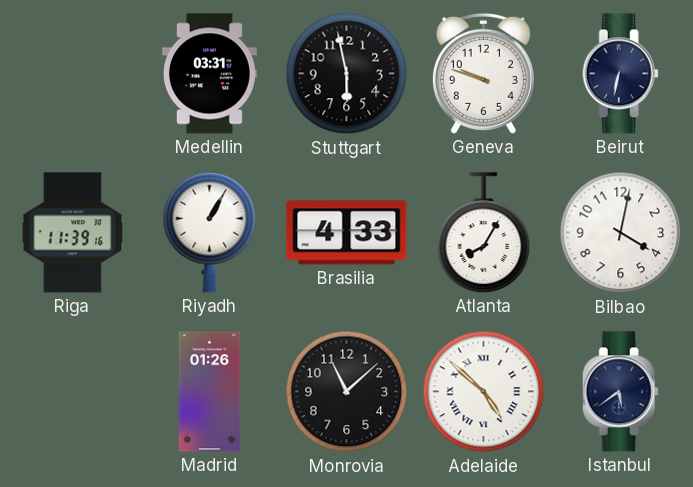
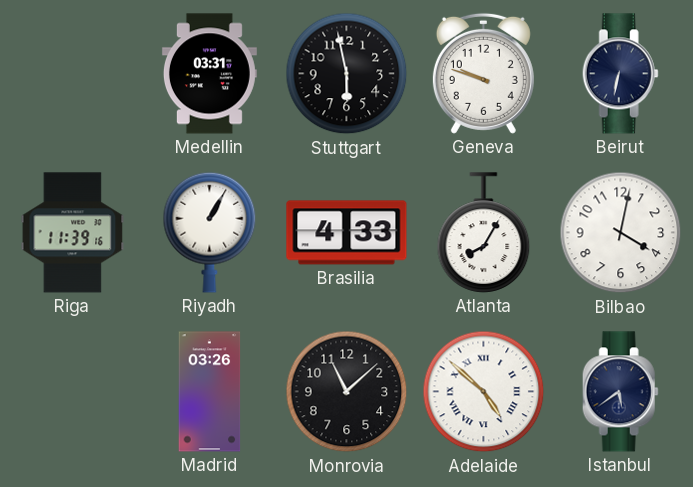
Madrid: 01:26 -> 03:26
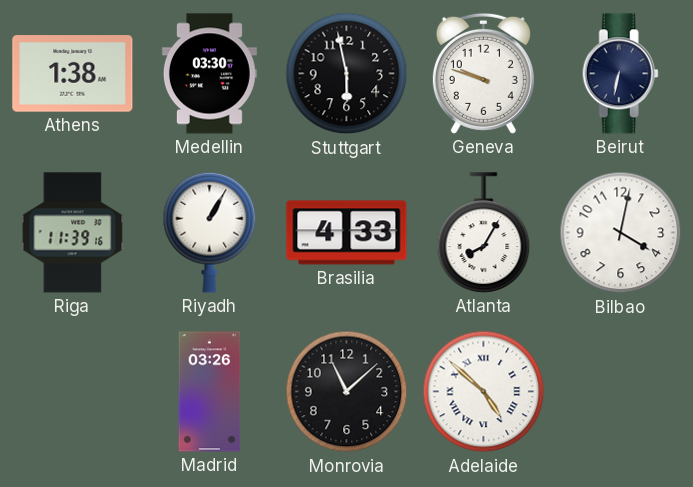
Athens: none -> 1:38
Medellin: 03:31 -> 03:30
Istanbul: 5:39 -> none
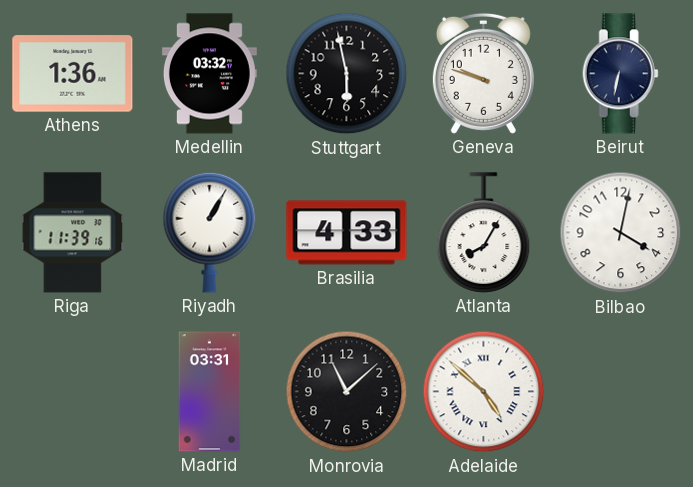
Athens: 1:38 -> 1:36
Medellin: 03:30 -> 03:32
Madrid: 03:26 -> 03:31
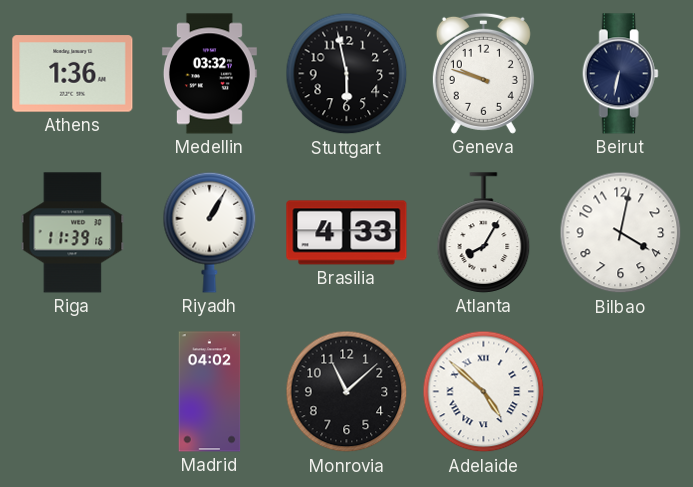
Madrid: 03:31 -> 04:02
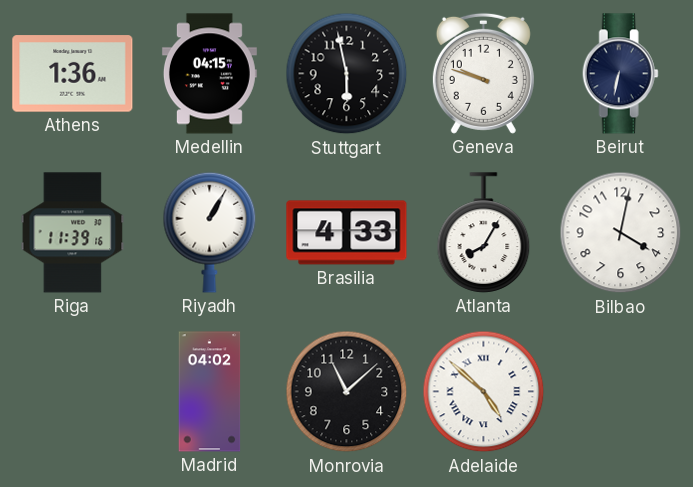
Medellin: 03:32 -> 04:15
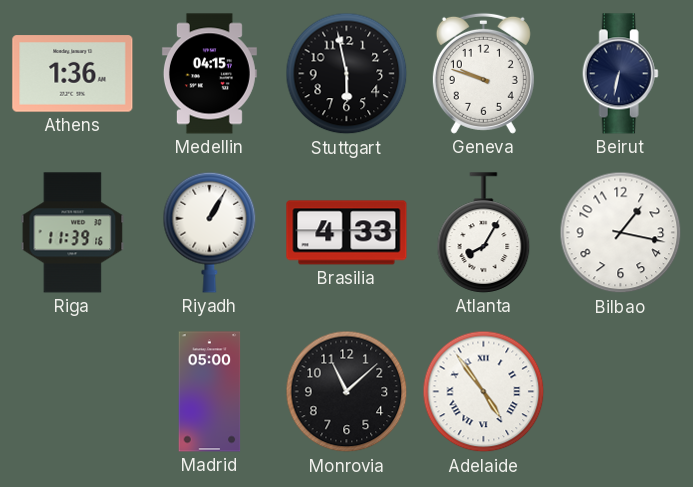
Bilbao: 4:02 -> 1:17
Madrid: 04:02 -> 05:00
Adelaide: 4:52 -> 4:54
